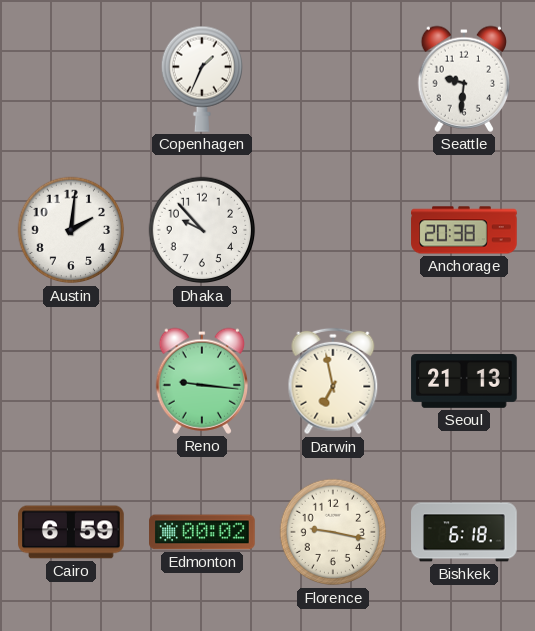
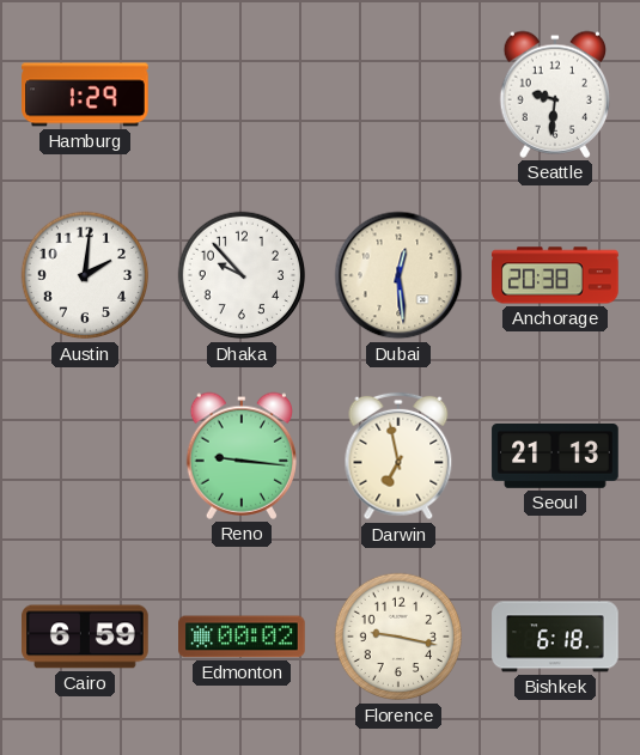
Hamburg: none -> 1:29
Copenhagen: 1:34 -> none
Dubai: none -> 12:29
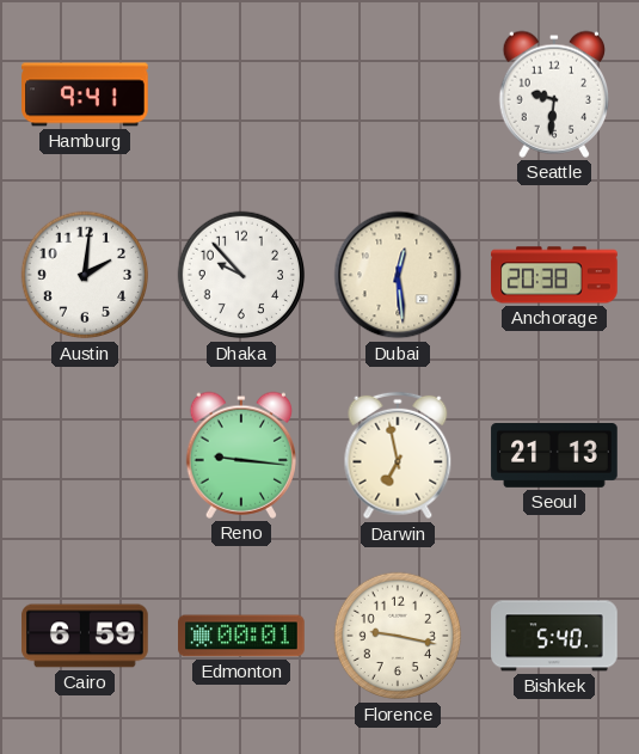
Hamburg: 1:29 -> 9:41
Edmonton: 00:02 -> 00:01
Bishkek: 6:18 -> 5:40
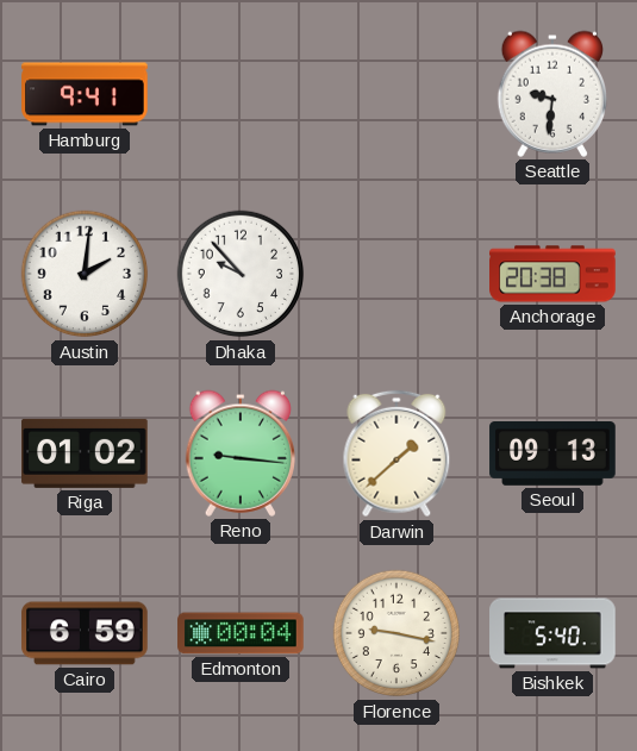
Dubai: 12:29 -> none
Riga: none -> 01:02
Darwin: 6:58 -> 1:38
Seoul: 21:13 -> 09:13
Edmonton: 00:01 -> 00:04
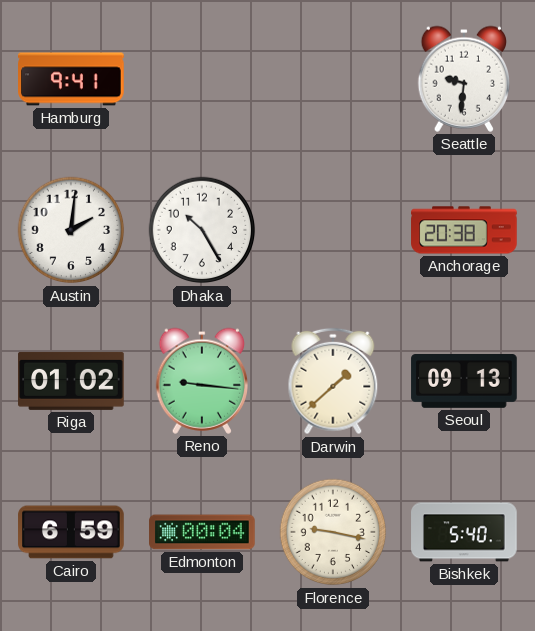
Dhaka: 9:53 -> 10:25
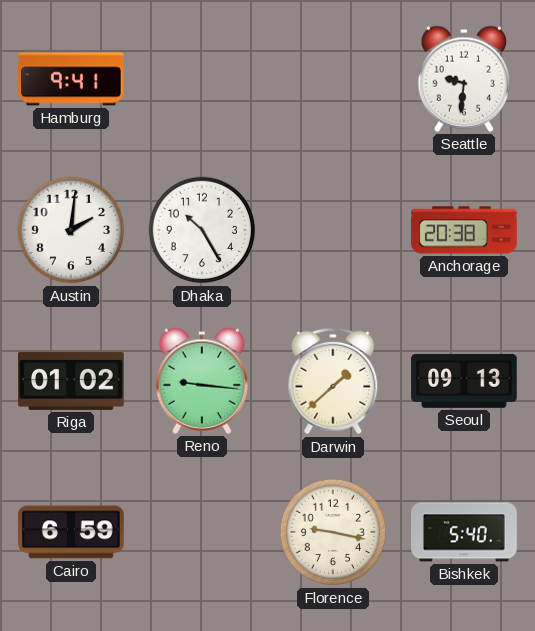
Edmonton: 00:04 -> none
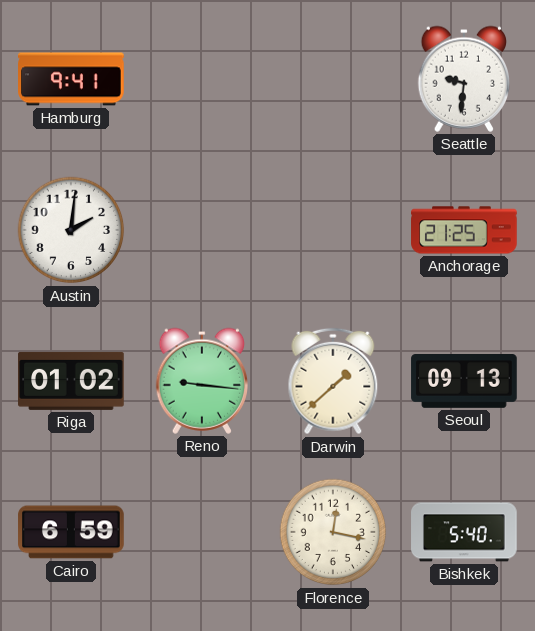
Dhaka: 10:25 -> none
Anchorage: 20:38 -> 21:25
Florence: 9:17 -> 12:17
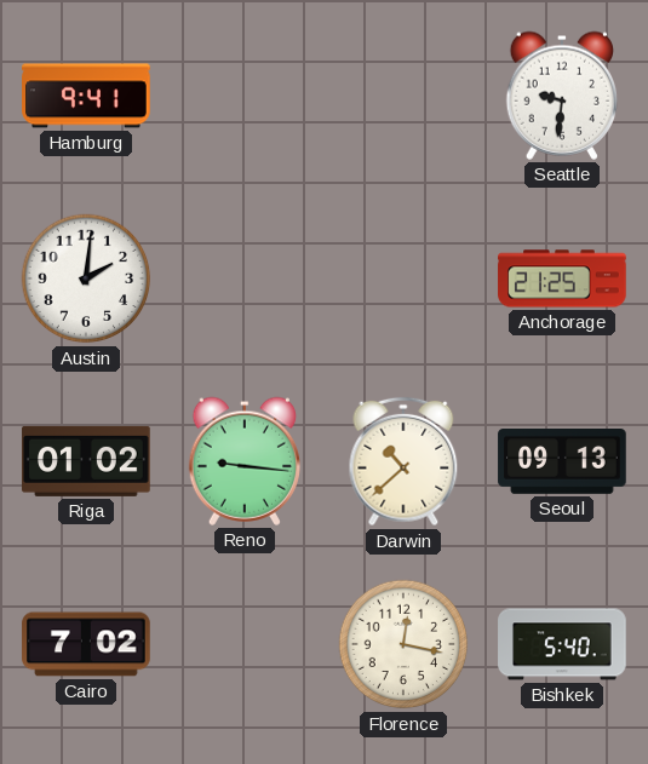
Darwin: 1:38 -> 10:38
Cairo: 6:59 -> 7:02
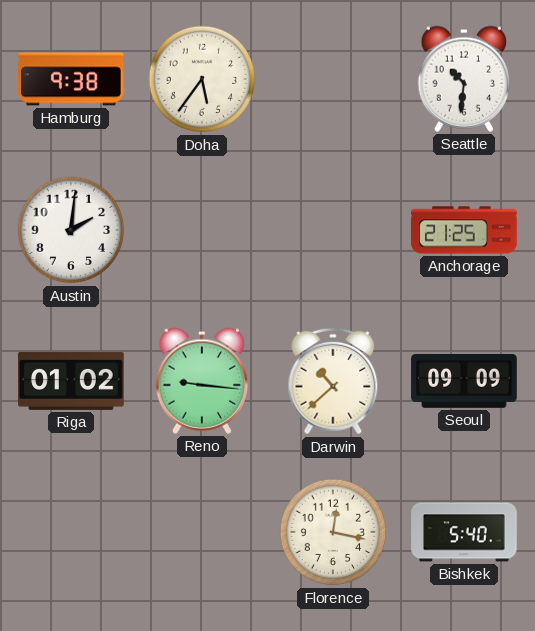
Hamburg: 9:41 -> 9:38
Doha: none -> 5:36
Seattle: 9:31 -> 10:31
Seoul: 09:13 -> 09:09
Cairo: 7:02 -> none
